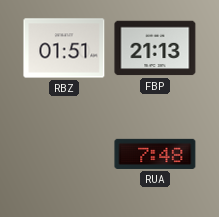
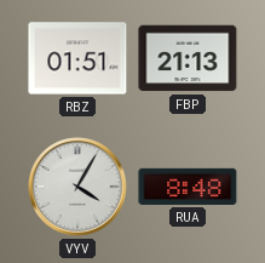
VYV: none -> 4:05
RUA: 7:48 -> 8:48
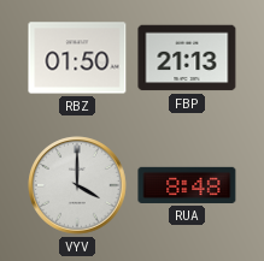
RBZ: 01:51 -> 01:50
VYV: 4:05 -> 4:00
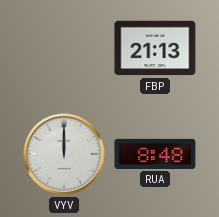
RBZ: 01:50 -> none
VYV: 4:00 -> 12:00
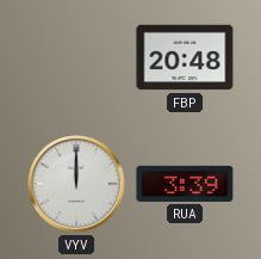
FBP: 21:13 -> 20:48
RUA: 8:48 -> 3:39
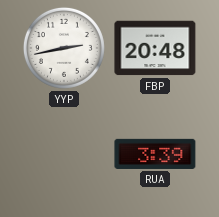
YYP: none -> 2:43
VYV: 12:00 -> none
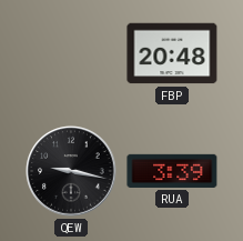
YYP: 2:43 -> none
QEW: none -> 9:17
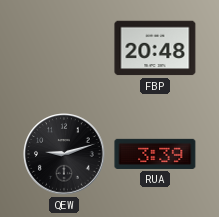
QEW: 9:17 -> 9:12
